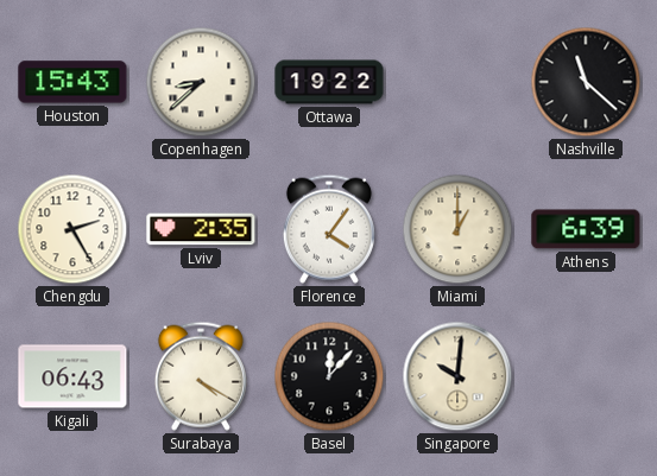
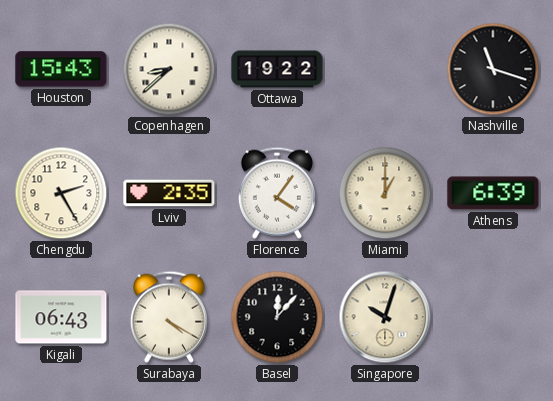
Nashville: 11:22 -> 11:18
Singapore: 10:01 -> 10:03
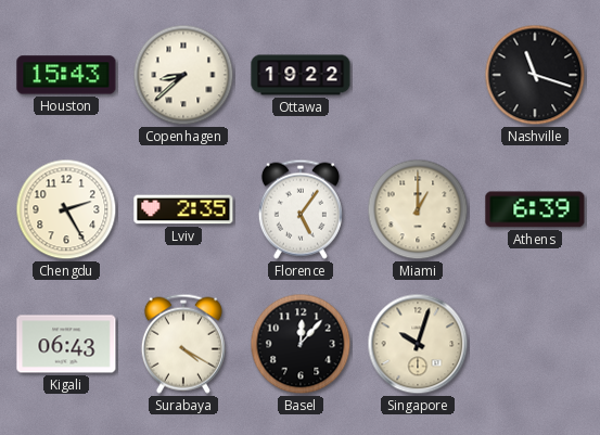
Florence: 4:06 -> 5:06
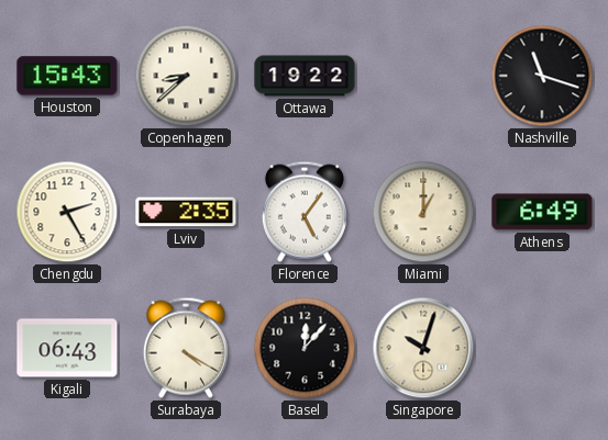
Athens: 6:39 -> 6:49
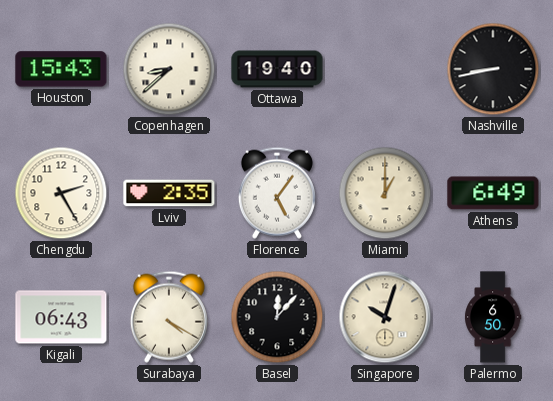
Ottawa: 19:22 -> 19:40
Nashville: 11:18 -> 8:43
Palermo: none -> 6:50
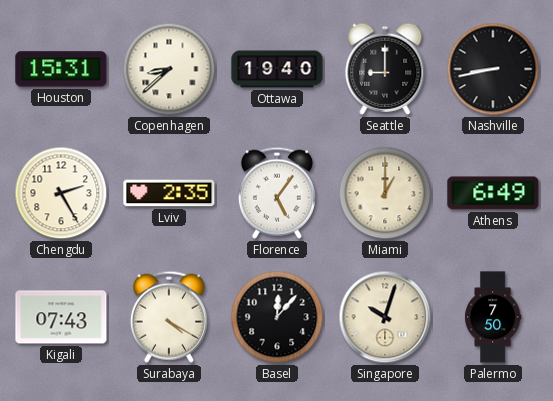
Houston: 15:43 -> 15:31
Seattle: none -> 9:00
Kigali: 06:43 -> 07:43
Palermo: 6:50 -> 7:50
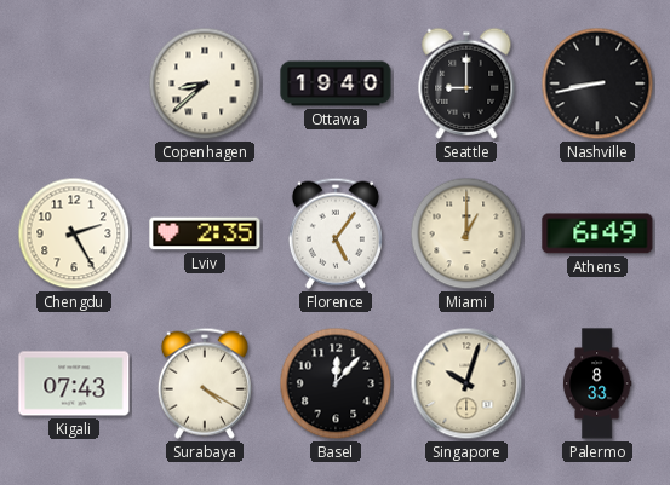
Houston: 15:31 -> none
Palermo: 7:50 -> 8:33
